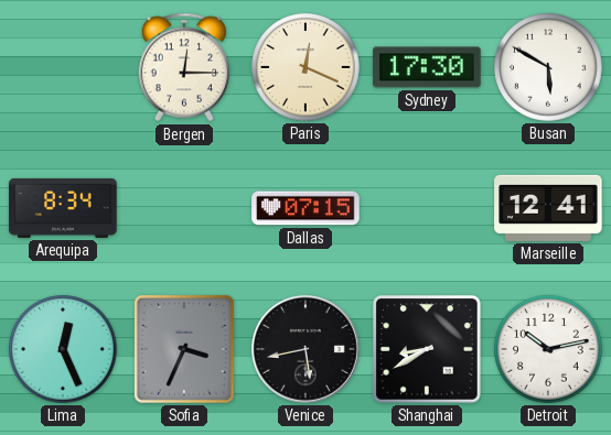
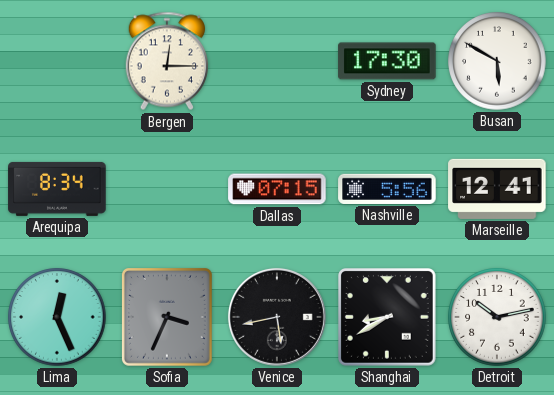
Paris: 12:19 -> none
Nashville: none -> 5:56
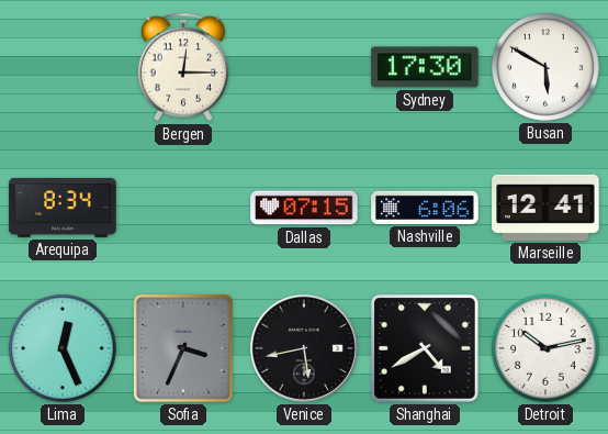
Nashville: 5:56 -> 6:06
Shanghai: 8:40 -> 4:40
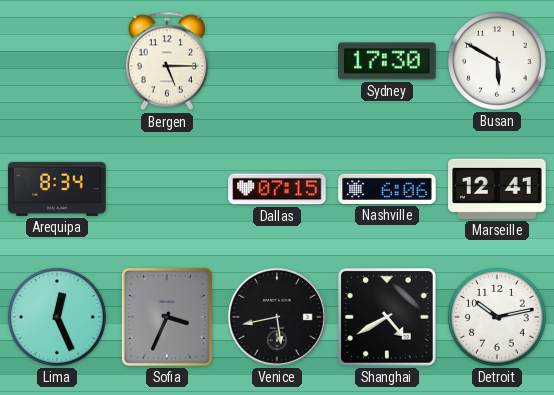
Bergen: 12:15 -> 5:15
